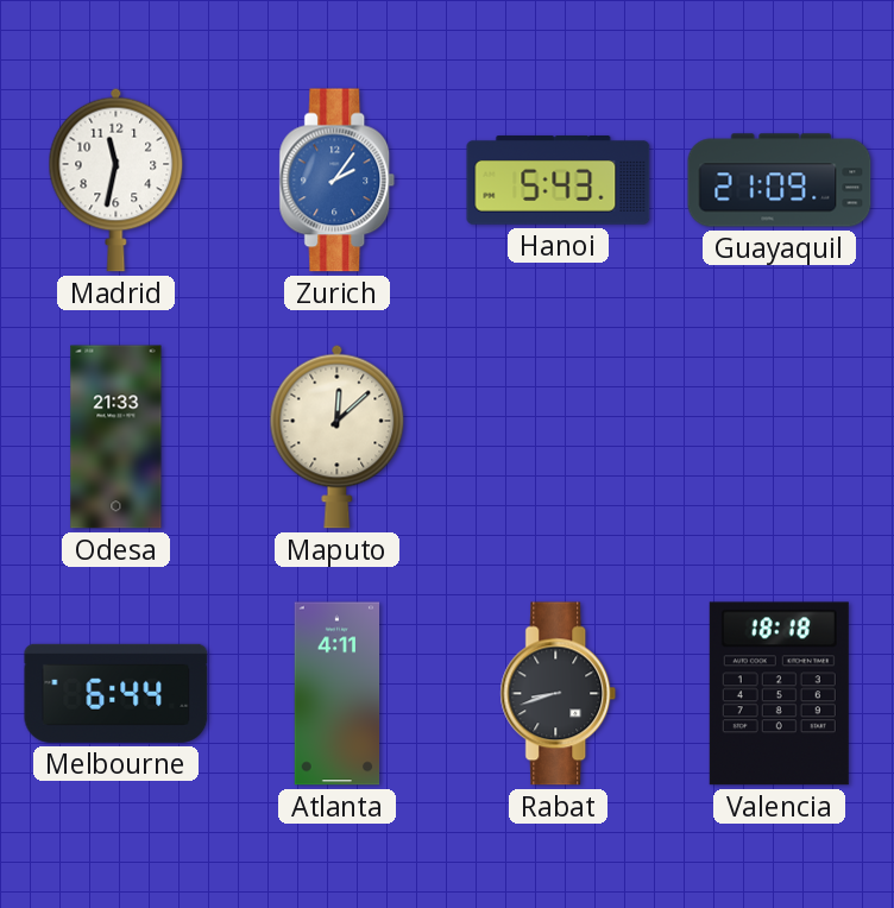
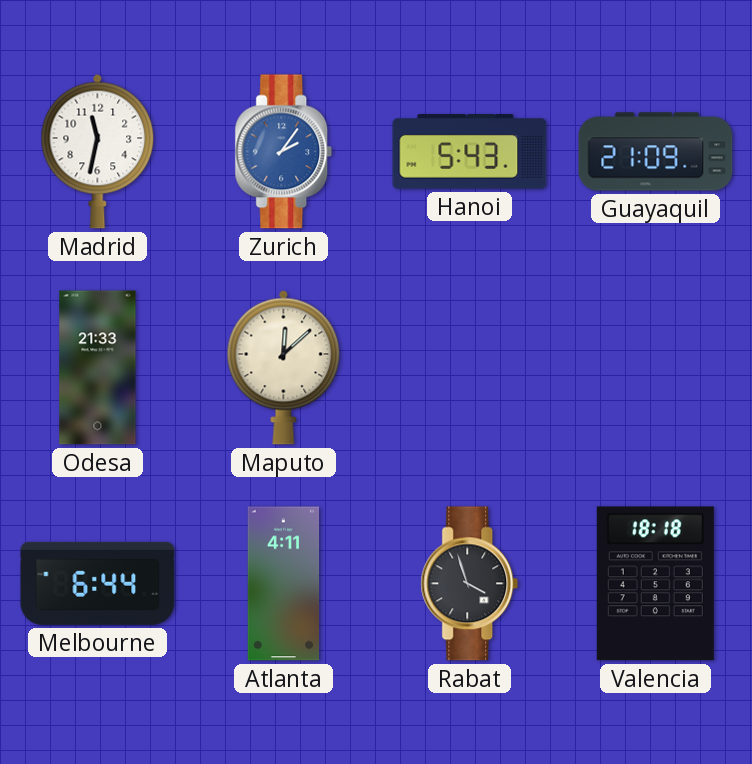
Rabat: 8:42 -> 3:57
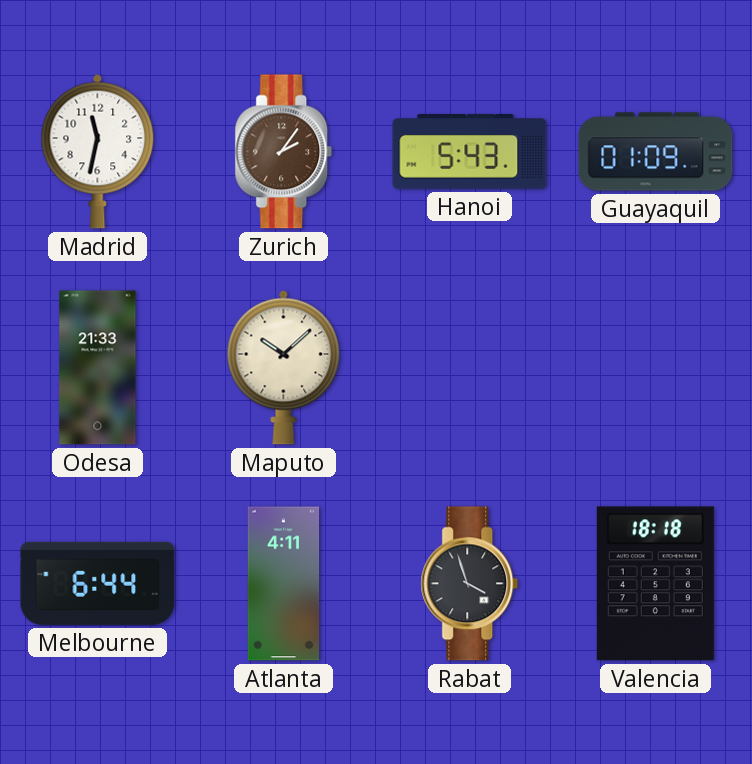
Zurich dial: blue -> brown
Guayaquil: 21:09 -> 01:09
Maputo: 12:08 -> 10:08
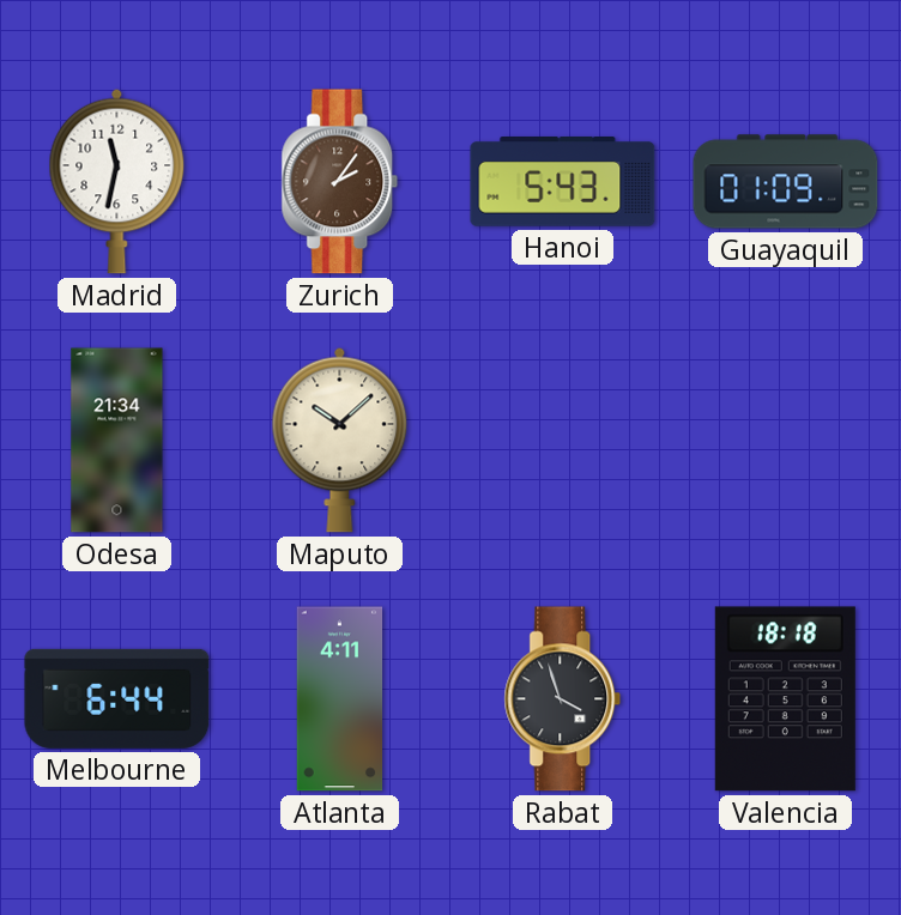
Odesa: 21:33 -> 21:34
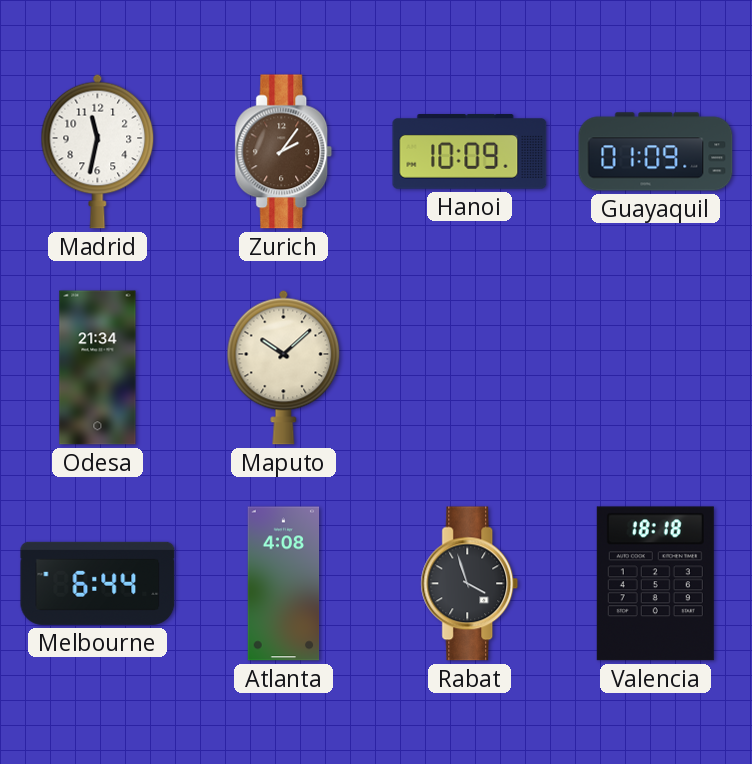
Hanoi: 5:43 -> 10:09
Atlanta: 4:11 -> 4:08
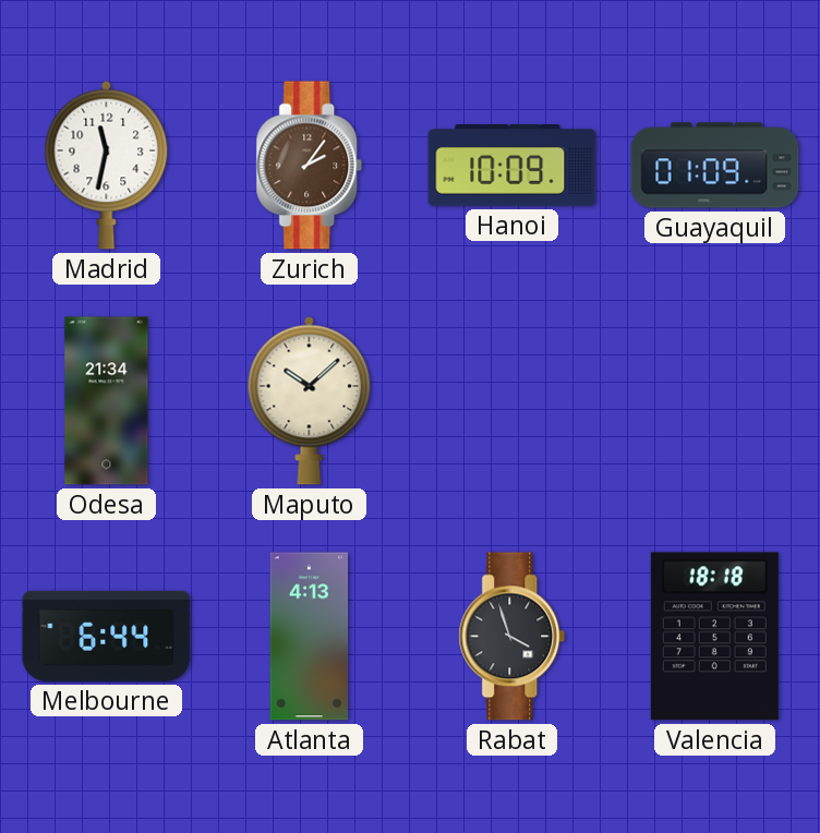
Atlanta: 4:08 -> 4:13
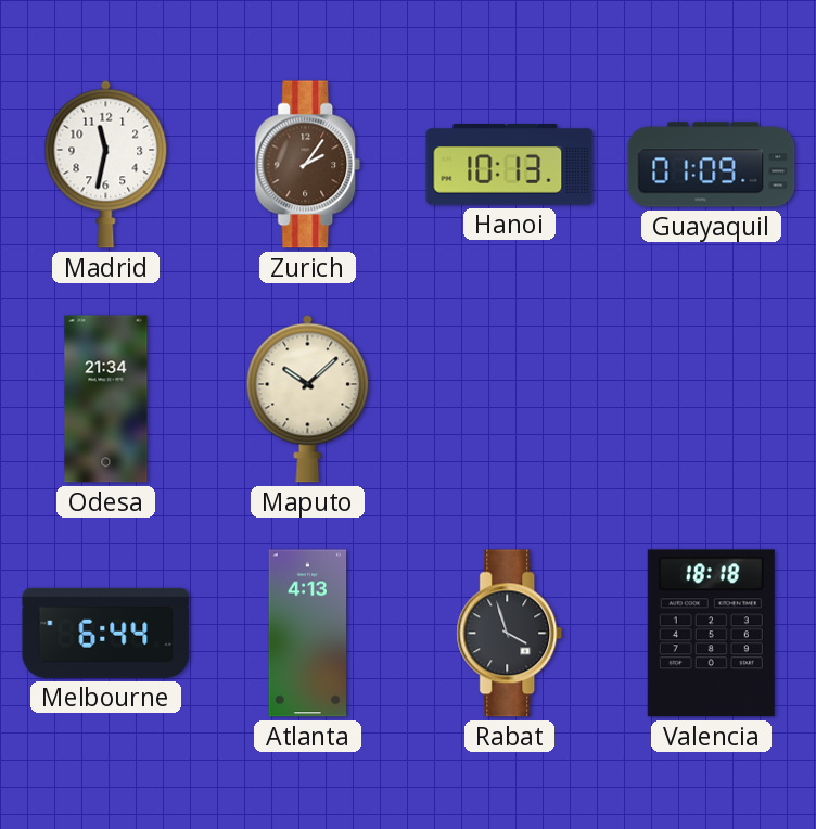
Hanoi: 10:09 -> 10:13
